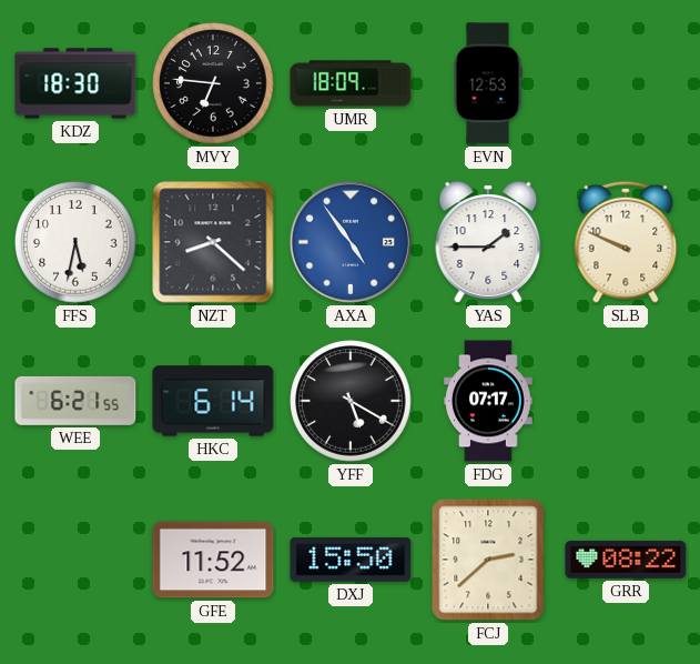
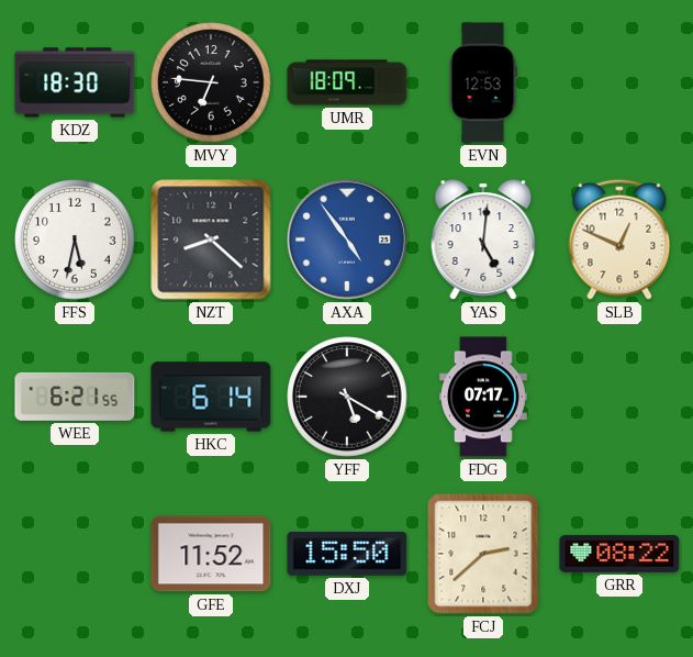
YAS: 1:45 -> 5:01
SLB: 9:49 -> 12:49
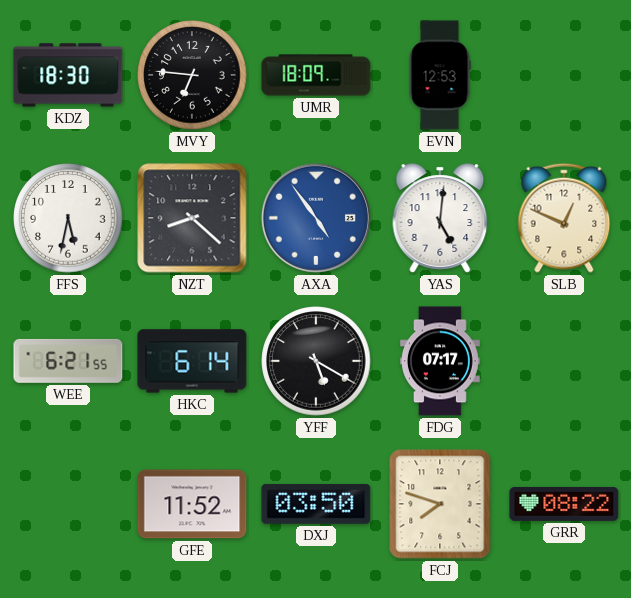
DXJ: 15:50 -> 03:50
FCJ: 2:38 -> 7:48
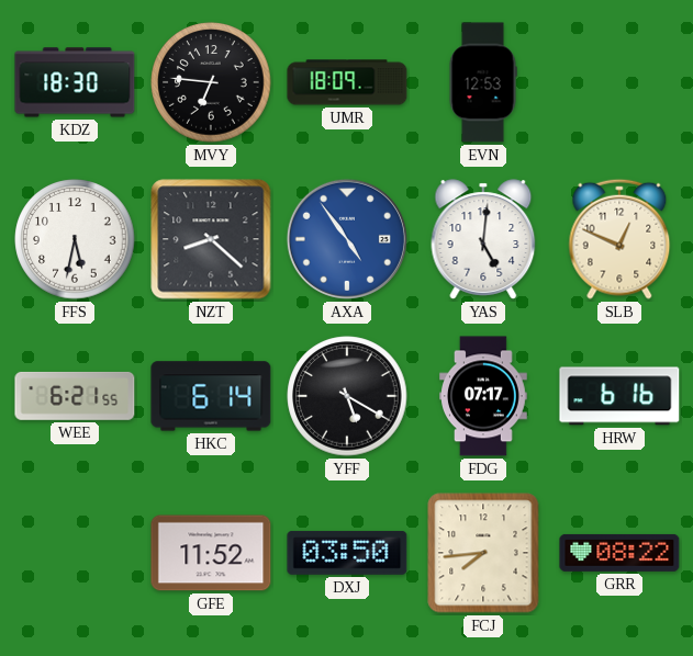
HRW: none -> 6:16
FCJ: 7:48 -> 7:44
